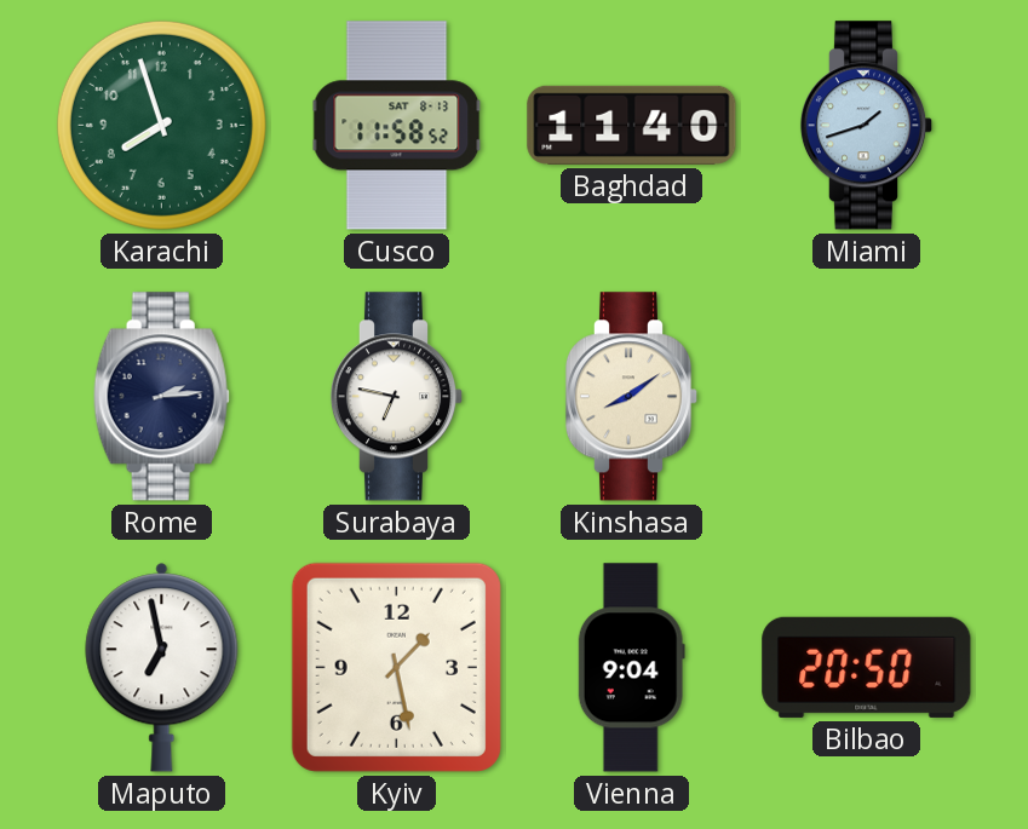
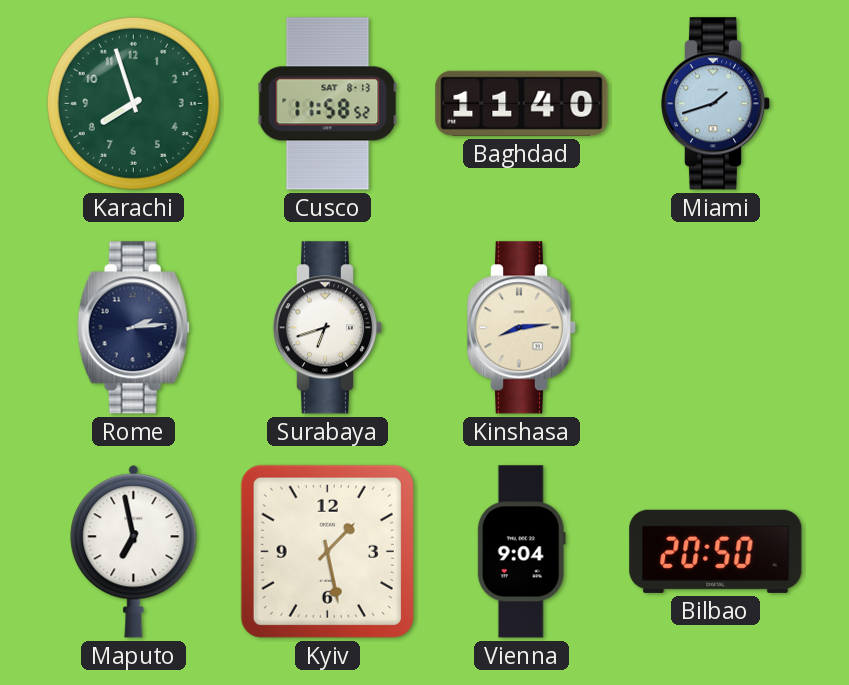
Surabaya: 6:47 -> 6:42
Kinshasa: 8:09 -> 8:14
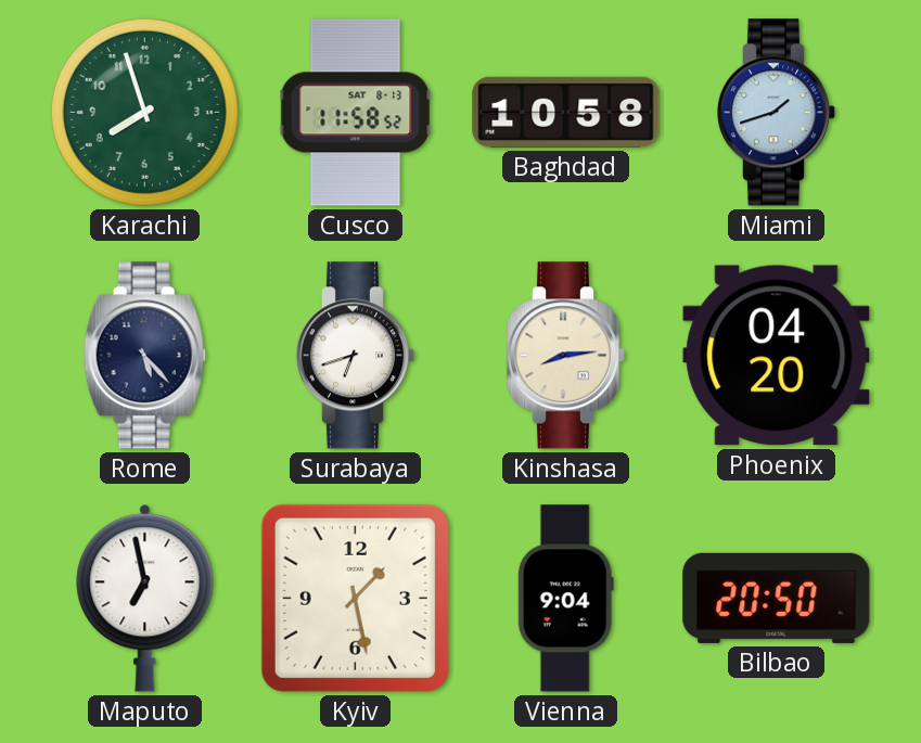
Baghdad: 11:40 -> 10:58
Rome: 2:14 -> 5:23
Phoenix: none -> 04:20
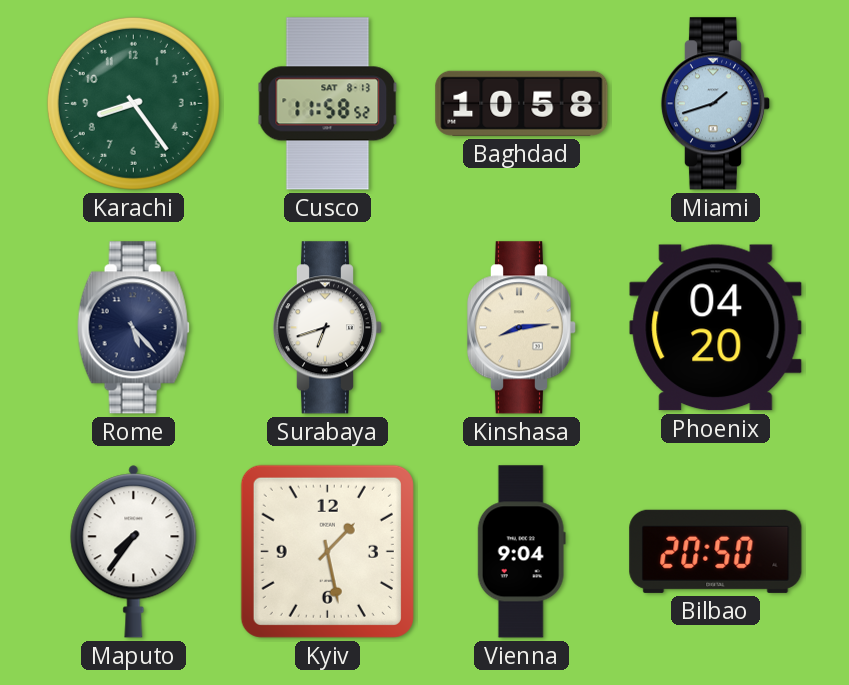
Karachi: 7:57 -> 8:24
Maputo: 6:58 -> 7:36
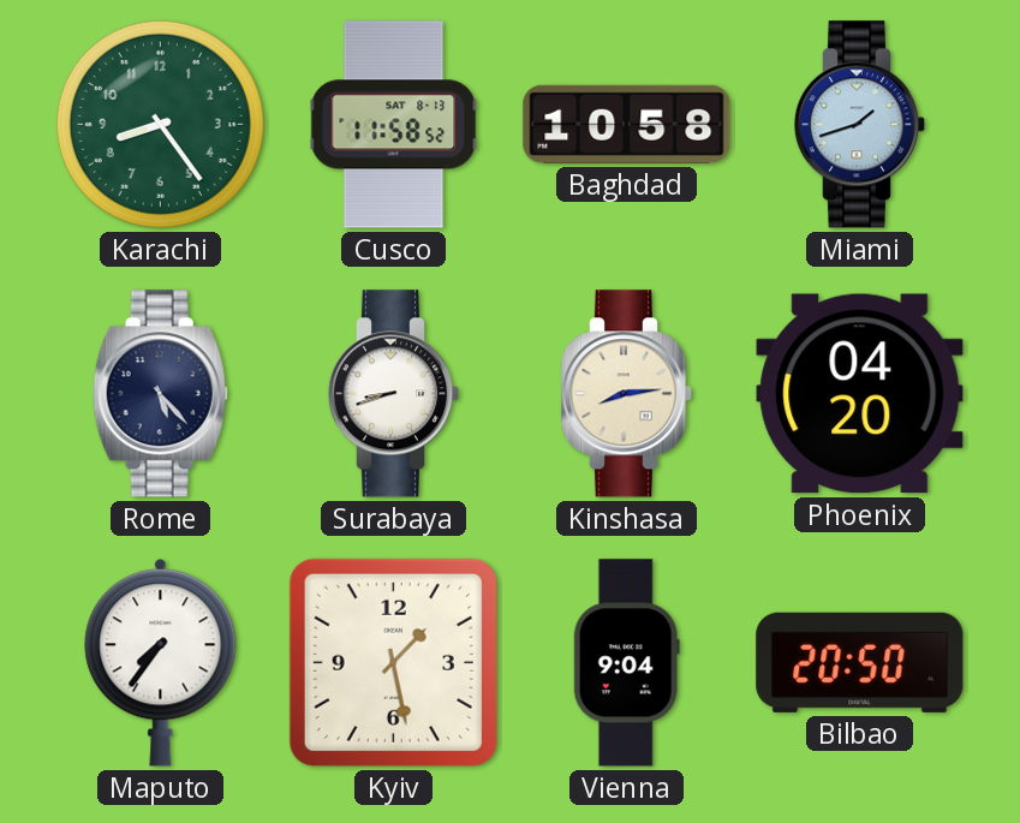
Surabaya: 6:42 -> 8:42
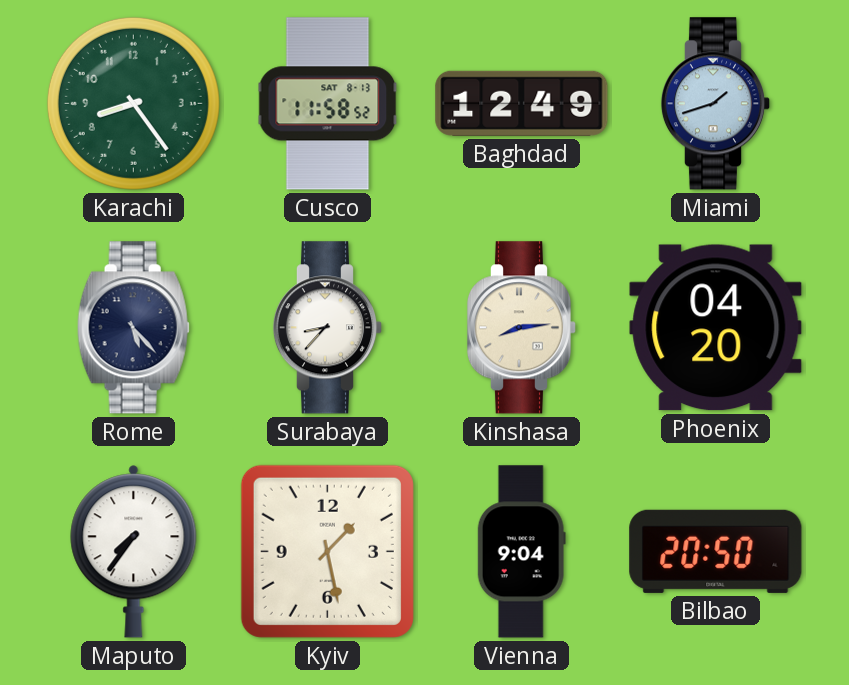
Baghdad: 10:58 -> 12:49
Surabaya: 8:42 -> 8:37
